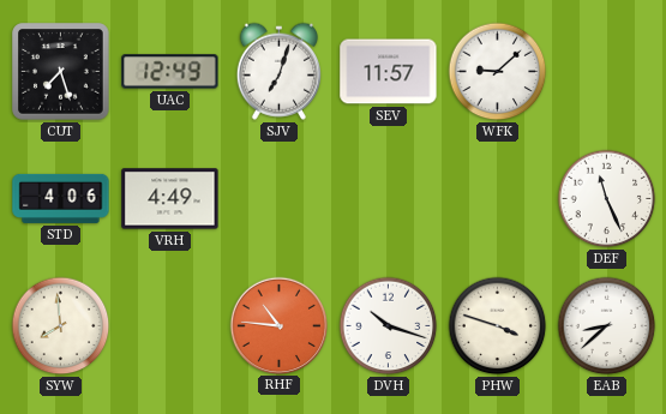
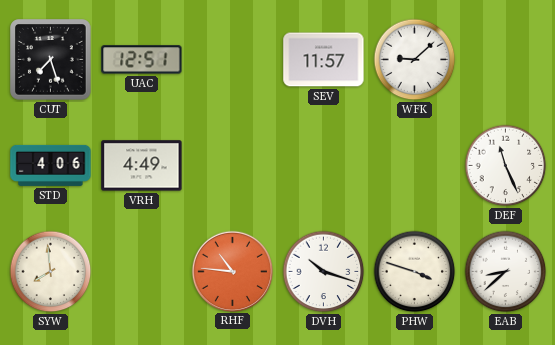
UAC: 12:49 -> 12:51
SJV: 7:03 -> none
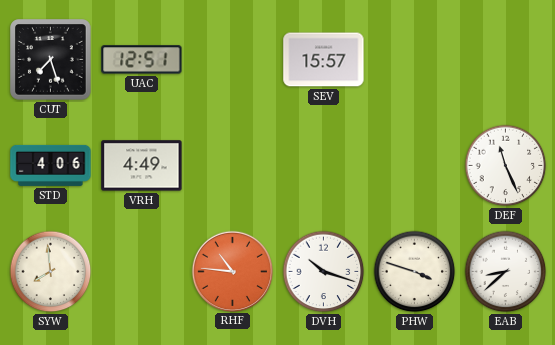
SEV: 11:57 -> 15:57
WFK: 9:08 -> none
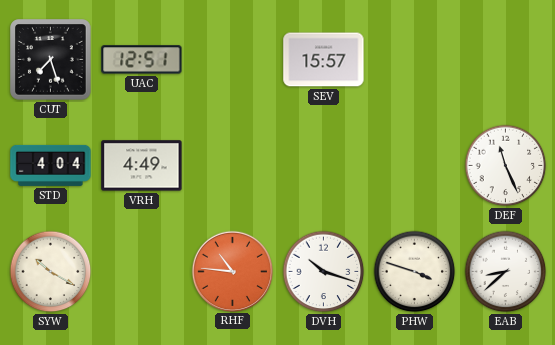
STD: 4:06 -> 4:04
SYW: 7:59 -> 10:20
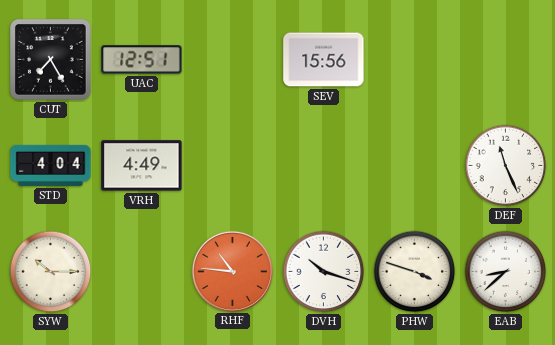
CUT: 7:27 -> 7:25
SEV: 15:57 -> 15:56
SYW: 10:20 -> 10:15
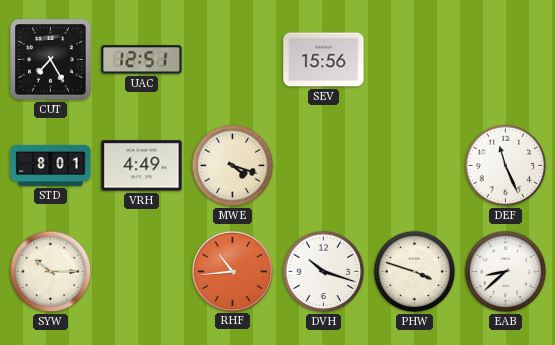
STD: 4:04 -> 8:01
MWE: none -> 4:18
RHF: 10:46 -> 10:44
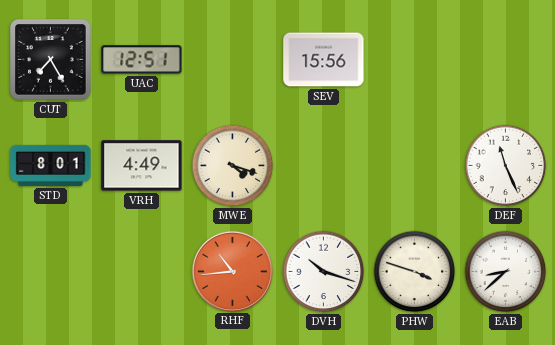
SYW: 10:15 -> none
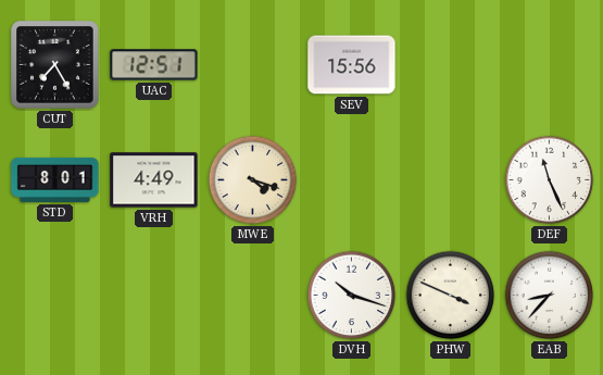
RHF: 10:44 -> none
PHW: 3:48 -> 3:49
EAB: 8:38 -> 8:37
